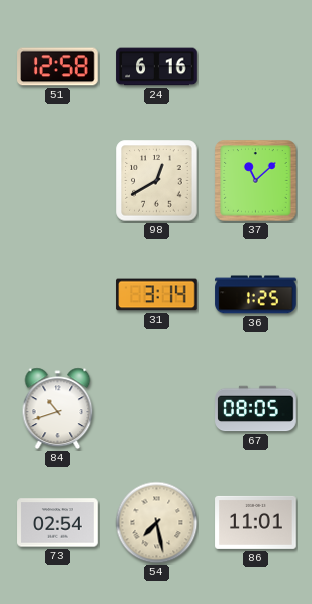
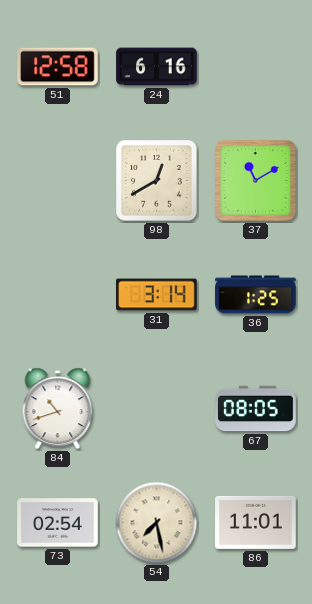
37: 11:08 -> 11:10
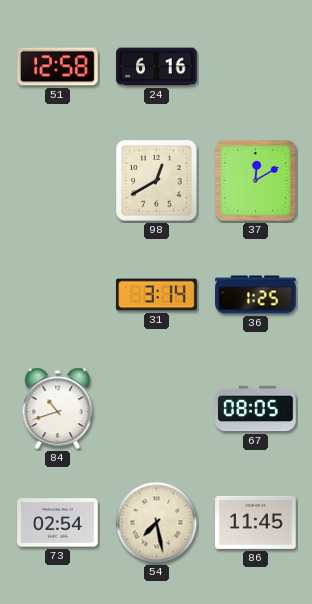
37: 11:10 -> 12:10
86: 11:01 -> 11:45
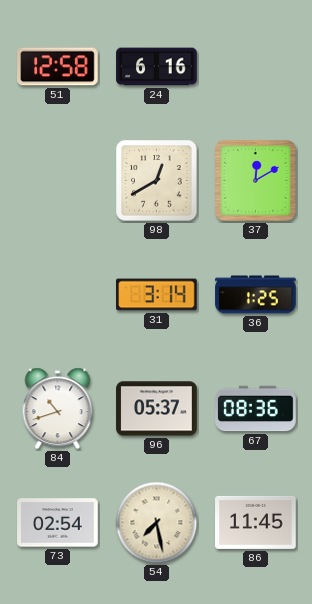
96: none -> 05:37
67: 08:05 -> 08:36
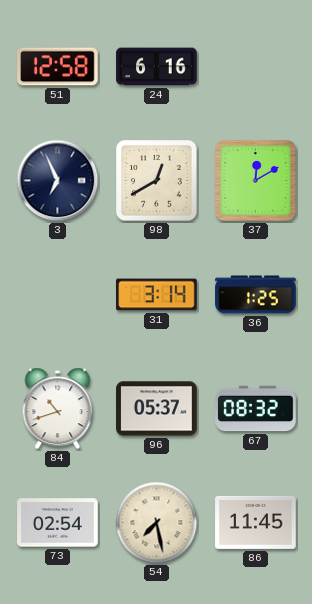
3: none -> 6:56
67: 08:36 -> 08:32
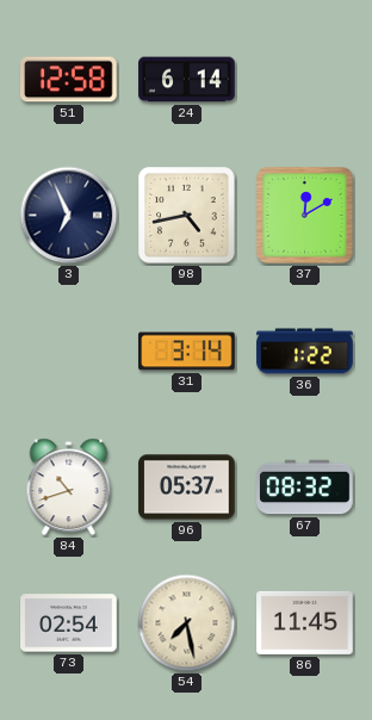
24: 6:16 -> 6:14
98: 12:40 -> 4:43
36: 1:25 -> 1:22
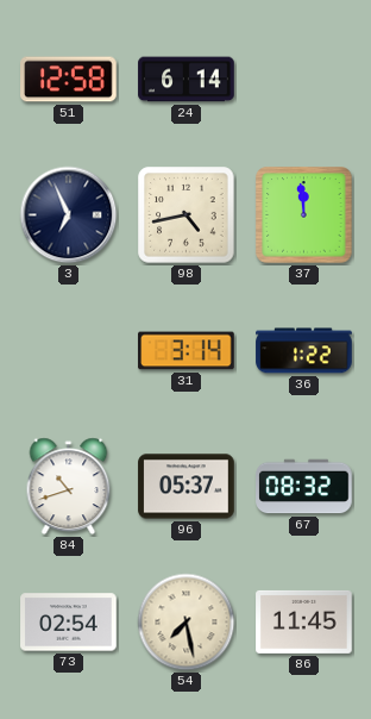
37: 12:10 -> 11:59
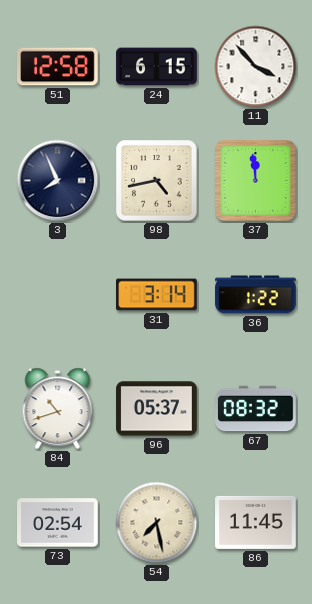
24: 6:14 -> 6:15
11: none -> 3:53
3: 6:56 -> 7:56
